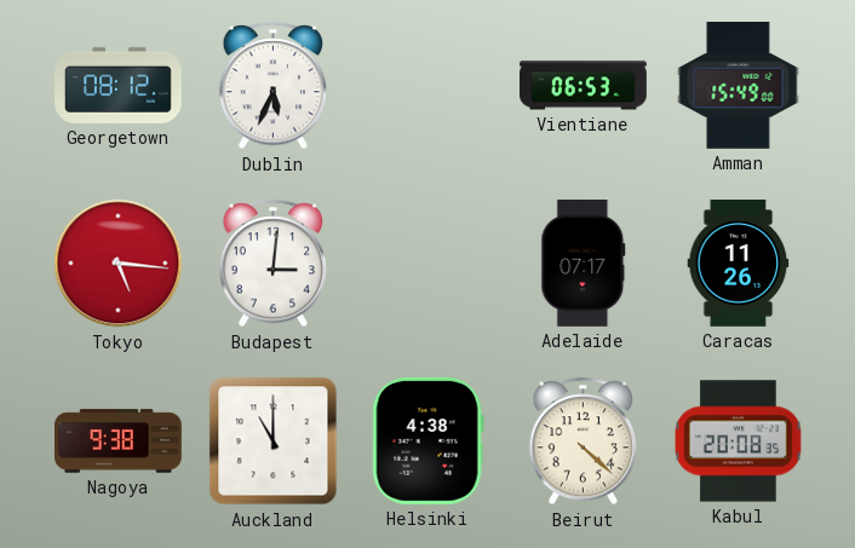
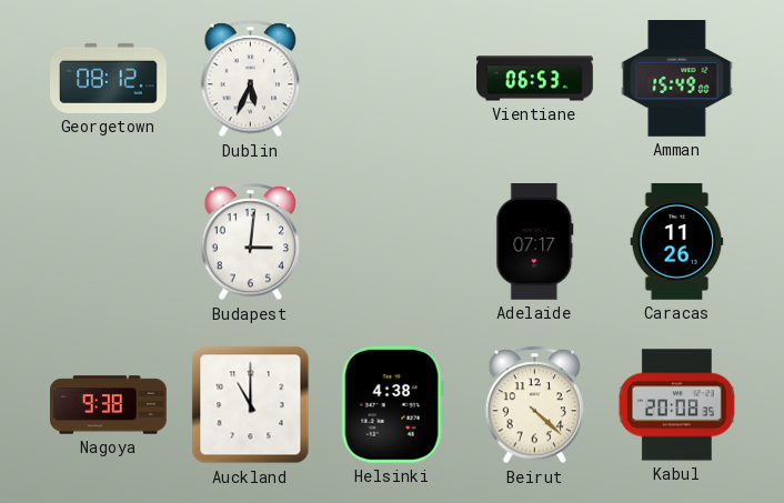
Tokyo: 5:16 -> none
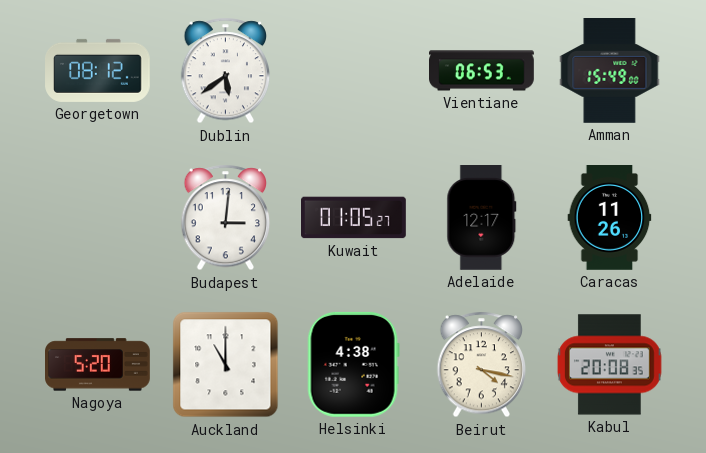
Dublin: 5:34 -> 5:39
Kuwait: none -> 01:05
Adelaide: 07:17 -> 12:17
Nagoya: 9:38 -> 5:20
Beirut: 4:22 -> 4:17
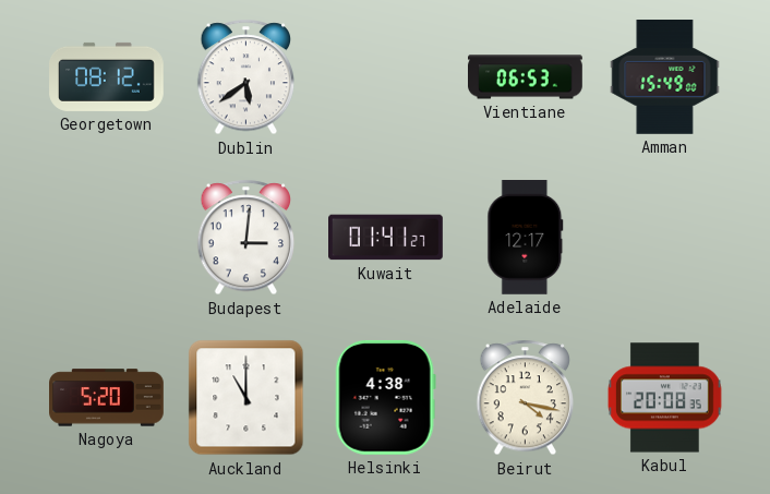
Kuwait: 01:05 -> 01:41
Caracas: 11:26 -> none
